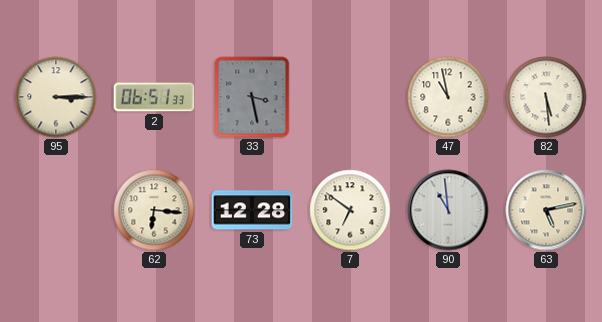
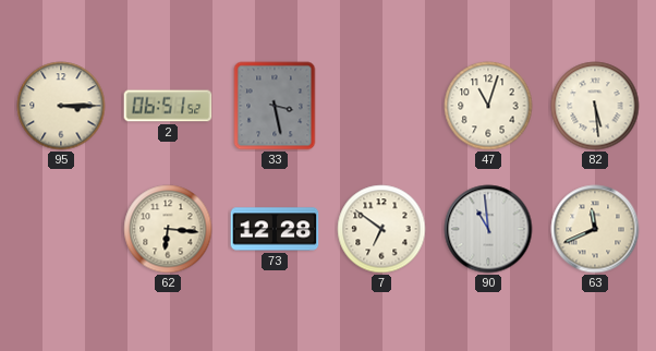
2: 06:51:33 -> 06:51:52
47: 10:58 -> 11:03
63: 5:13 -> 11:41
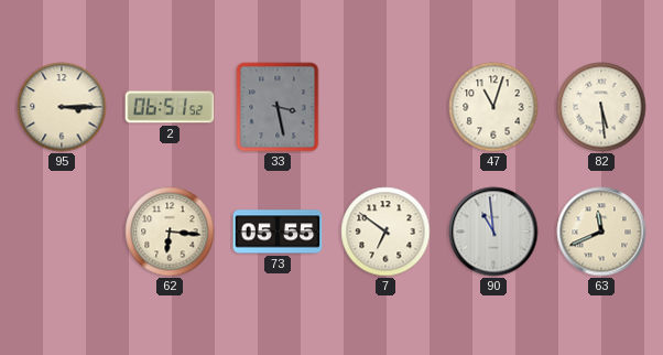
73: 12:28 -> 05:55
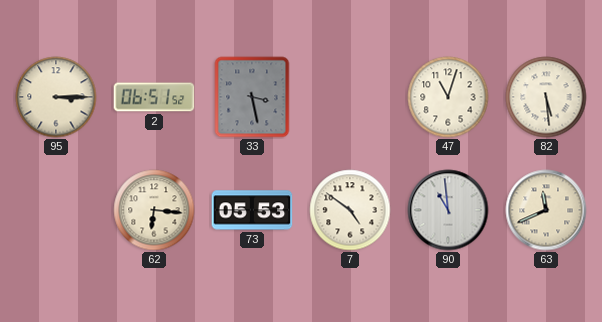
73: 05:55 -> 05:53
7: 6:51 -> 4:51
